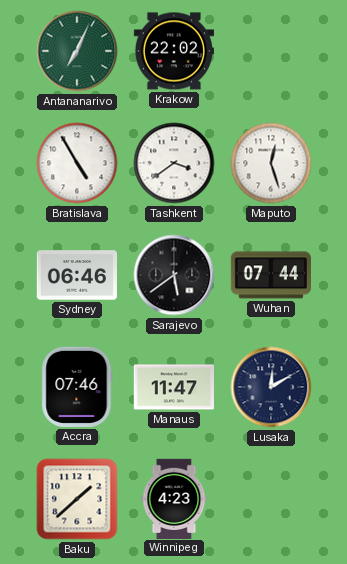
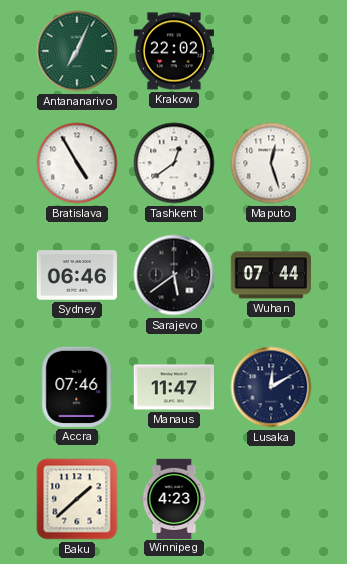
Tashkent: 3:39 -> 12:39
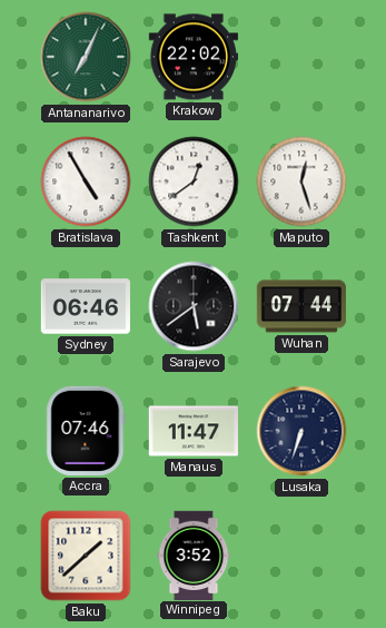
Lusaka: 12:10 -> 6:33
Winnipeg: 4:23 -> 3:52
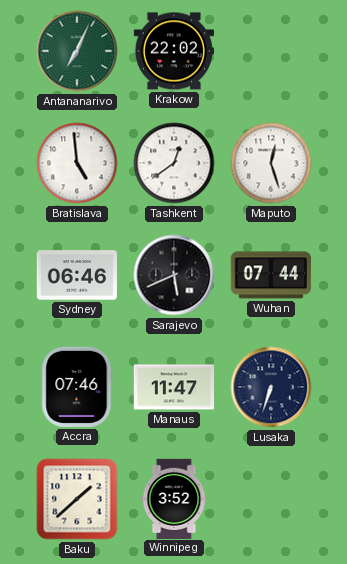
Bratislava: 4:55 -> 4:59
Sarajevo: 5:39 -> 5:41
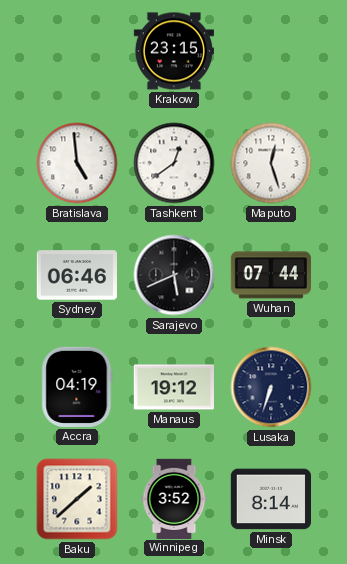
Antananarivo: 7:04 -> none
Krakow: 22:02 -> 23:15
Accra: 07:46 -> 04:19
Manaus: 11:47 -> 19:12
Minsk: none -> 8:14
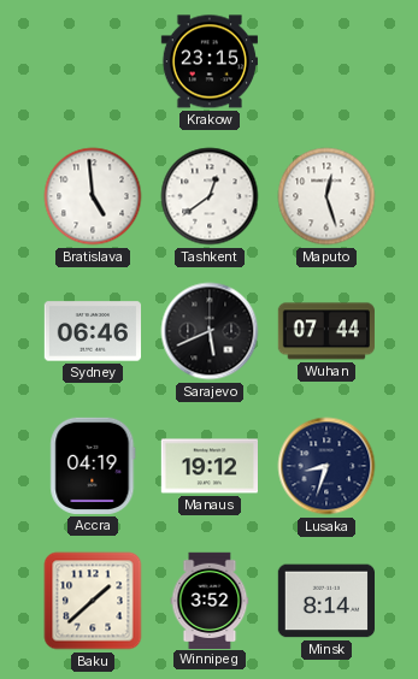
Lusaka: 6:33 -> 8:33
